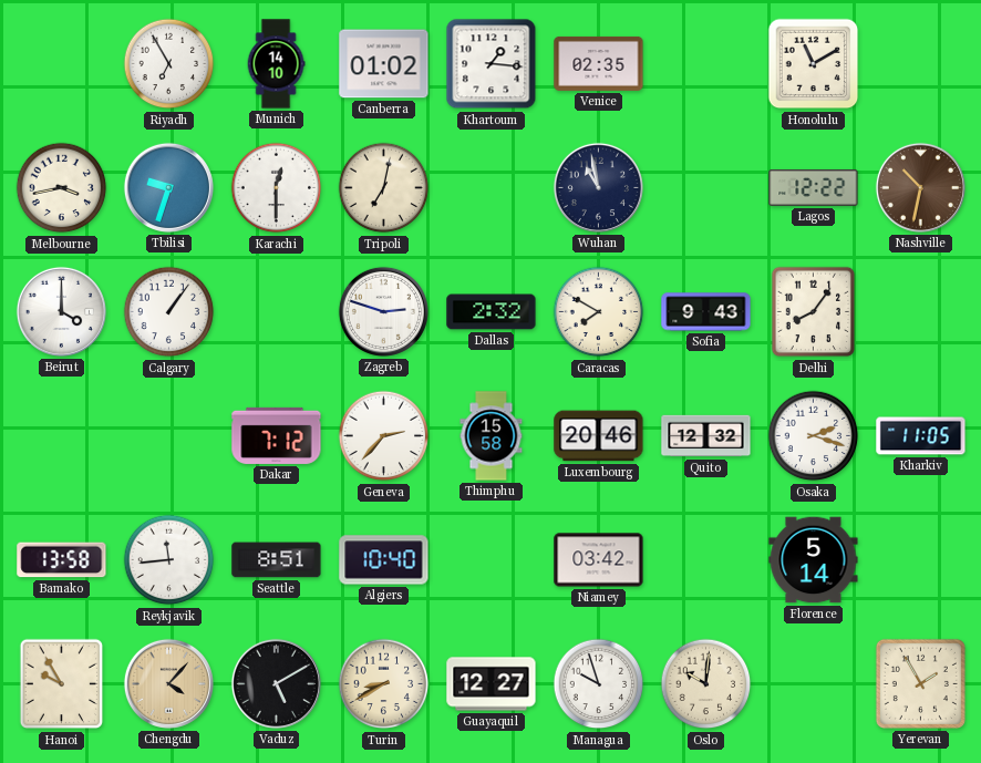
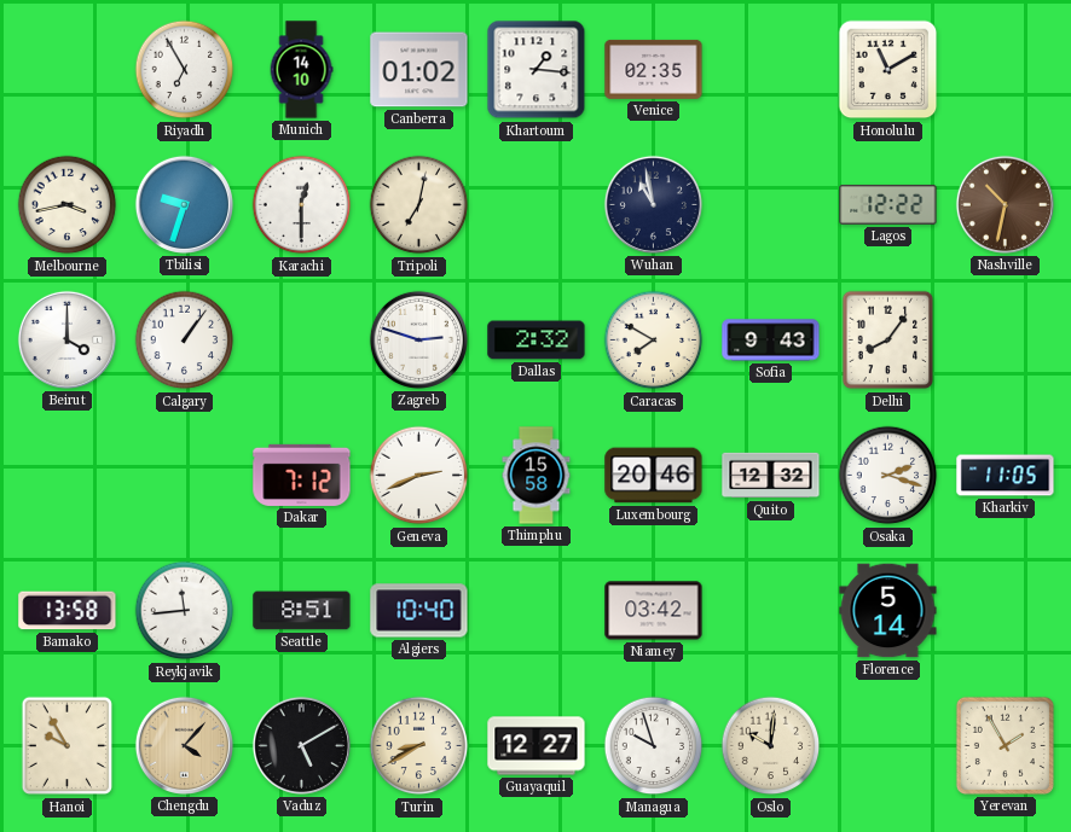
Geneva: 2:37 -> 2:41
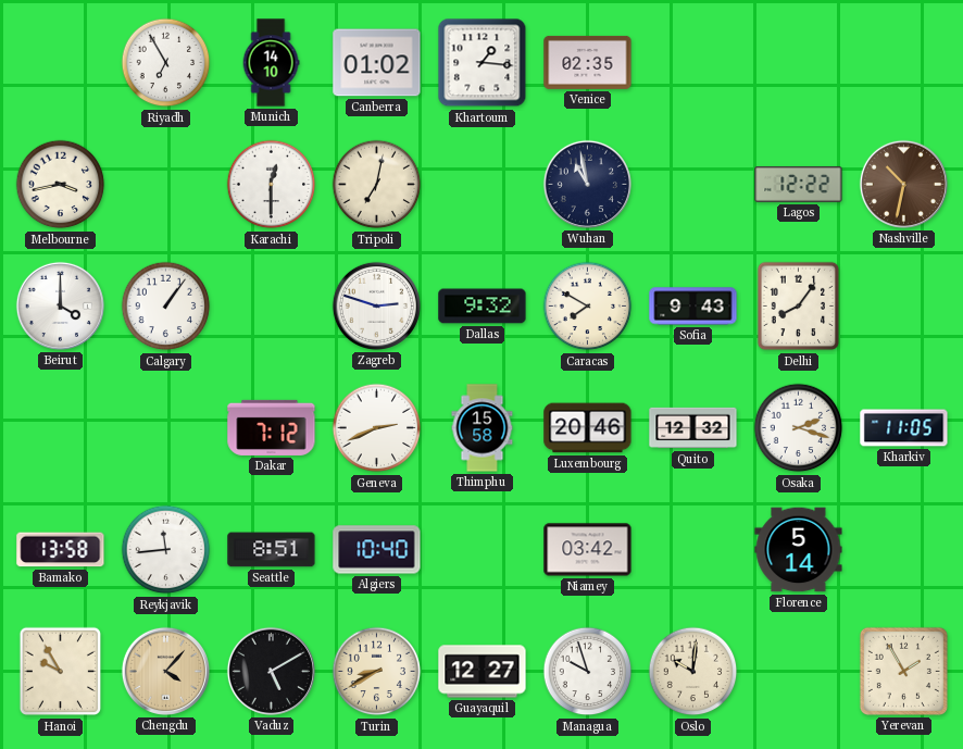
Honolulu: 11:10 -> none
Tbilisi: 9:33 -> none
Dallas: 2:32 -> 9:32
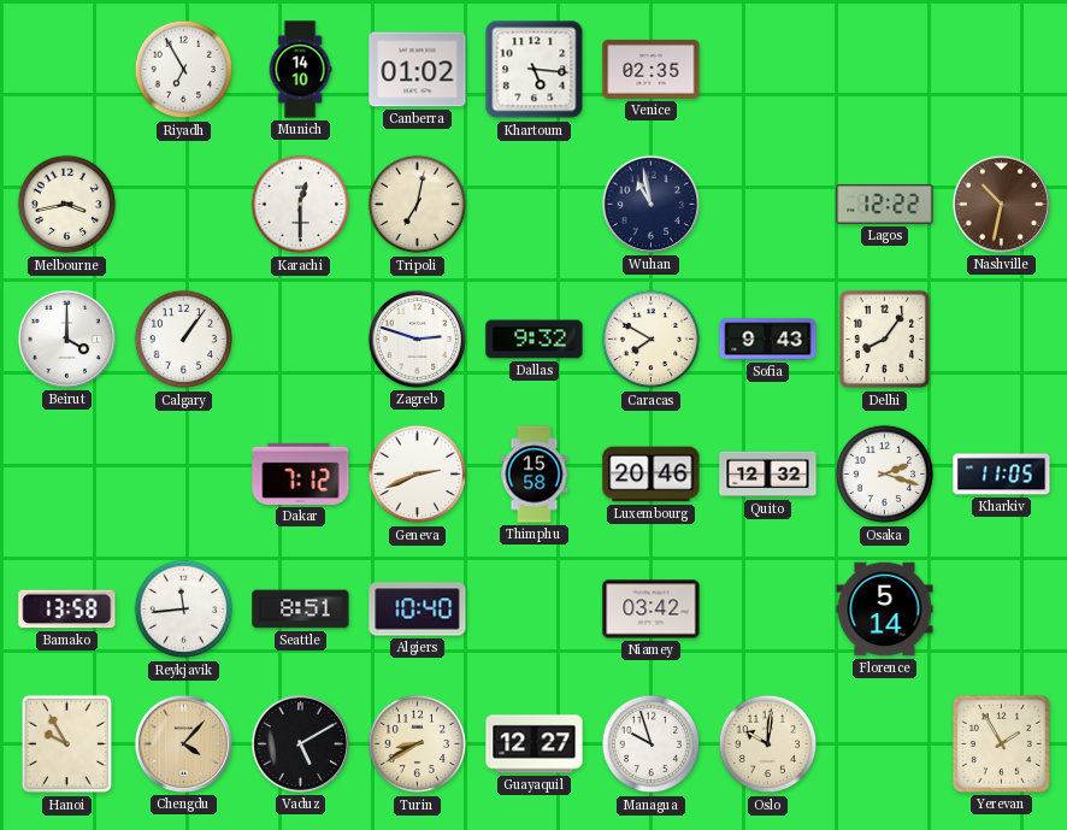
Khartoum: 1:16 -> 5:16
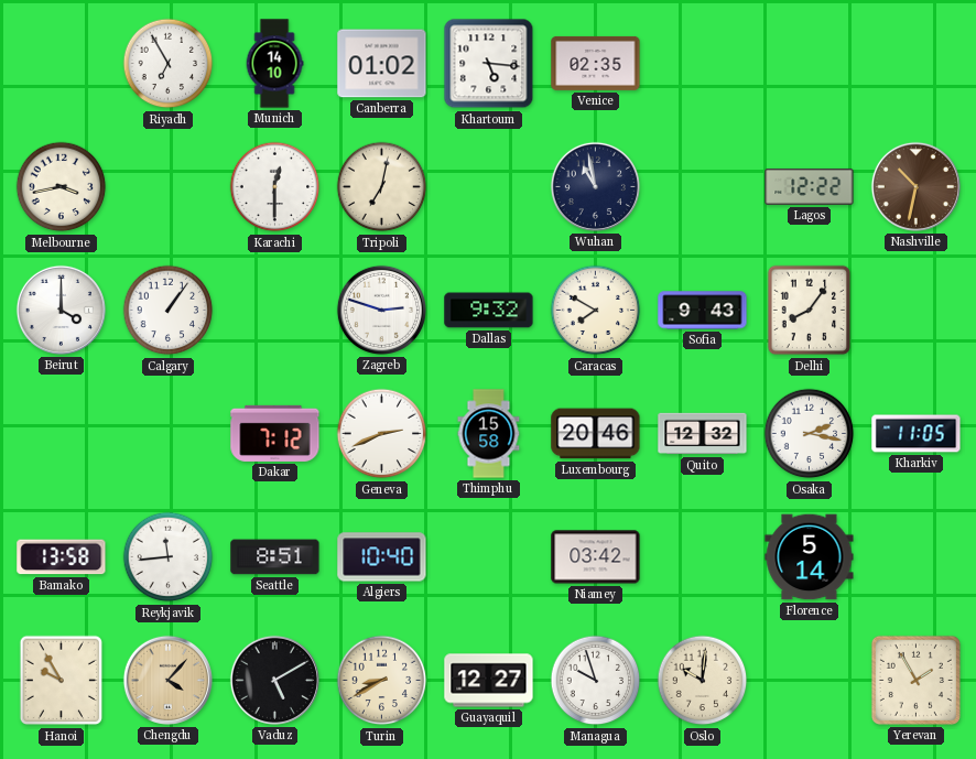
Osaka: 2:18 -> 2:17
